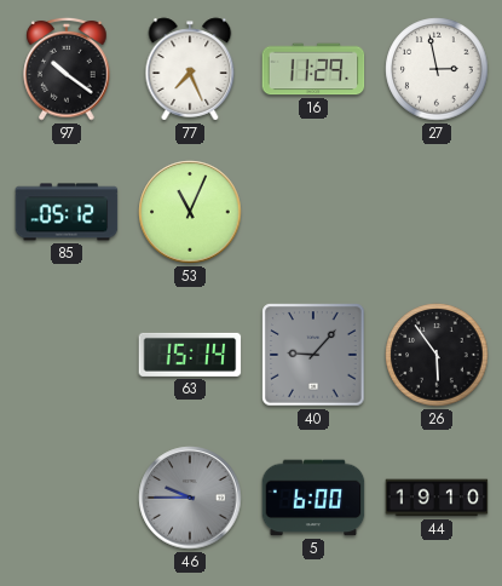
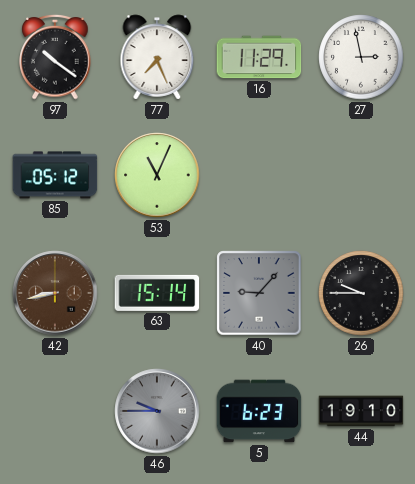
42: none -> 8:43
26: 5:54 -> 9:45
5: 6:00 -> 6:23
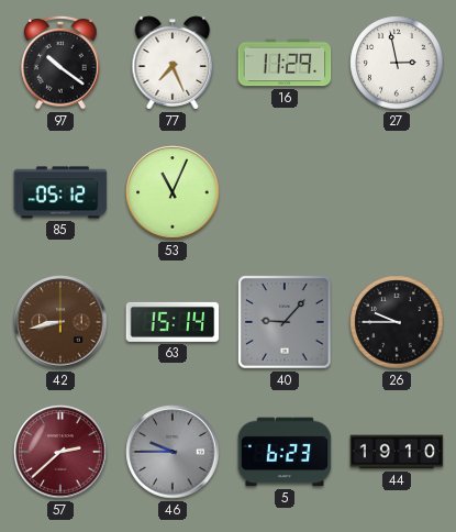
57: none -> 2:38
